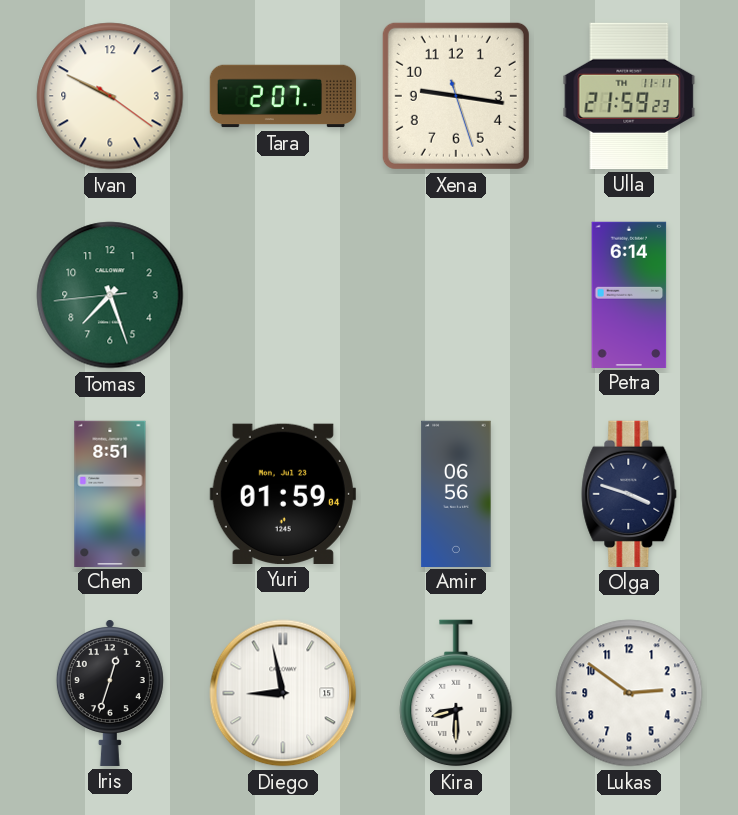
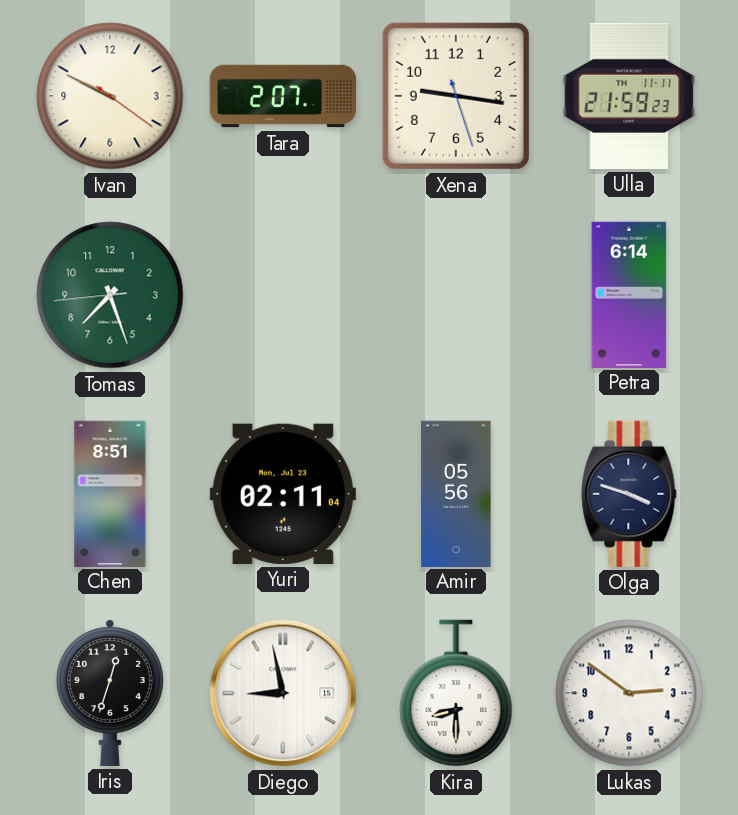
Yuri: 01:59 -> 02:11
Amir: 06:56 -> 05:56
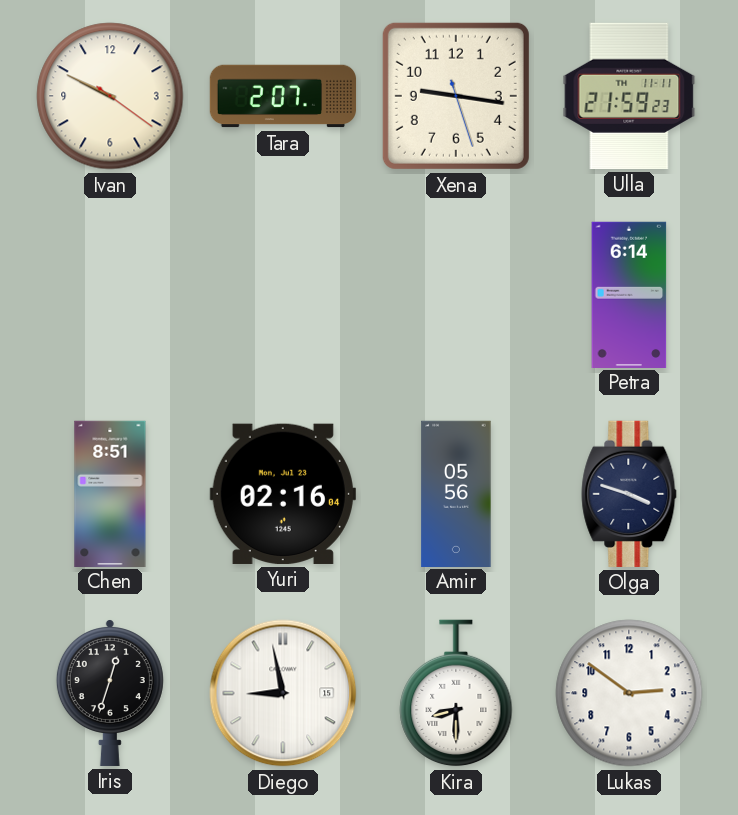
Tomas: 7:26 -> none
Yuri: 02:11 -> 02:16
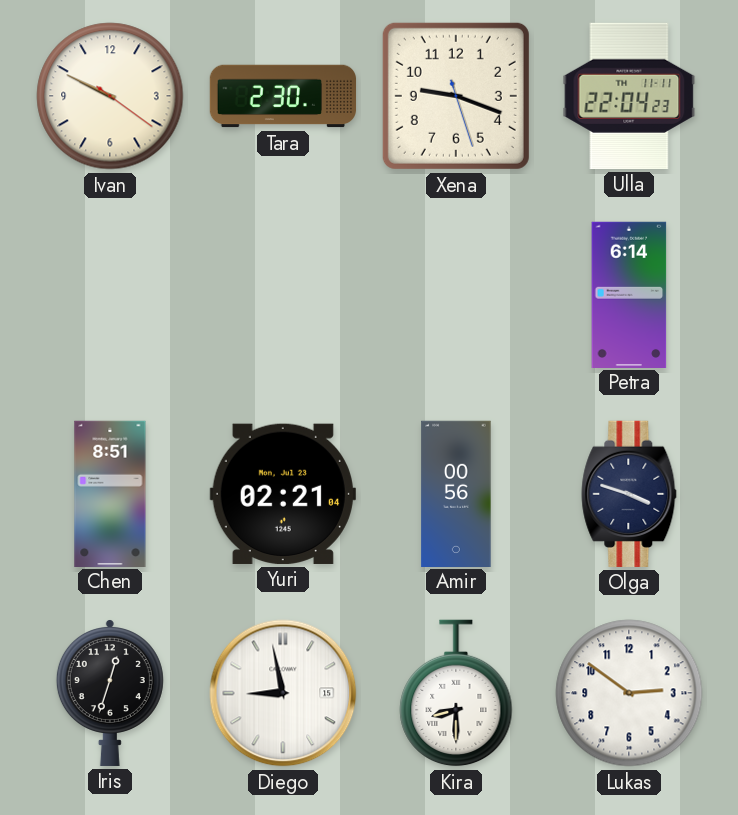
Tara: 2:07 -> 2:30
Xena: 9:16 -> 9:18
Ulla: 21:59 -> 22:04
Yuri: 02:16 -> 02:21
Amir: 05:56 -> 00:56
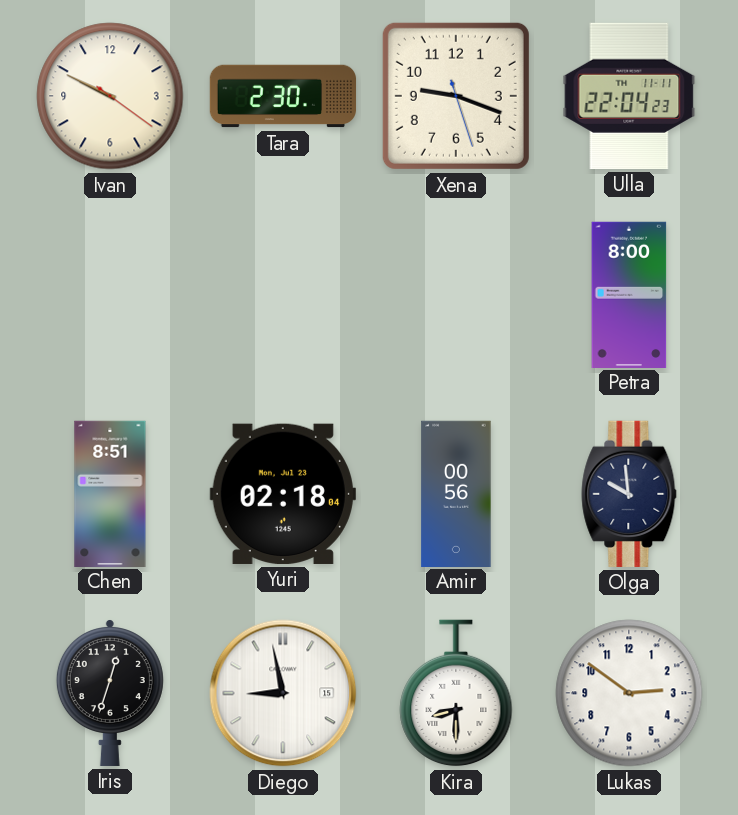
Petra: 6:14 -> 8:00
Yuri: 02:21 -> 02:18
Olga: 3:48 -> 9:59
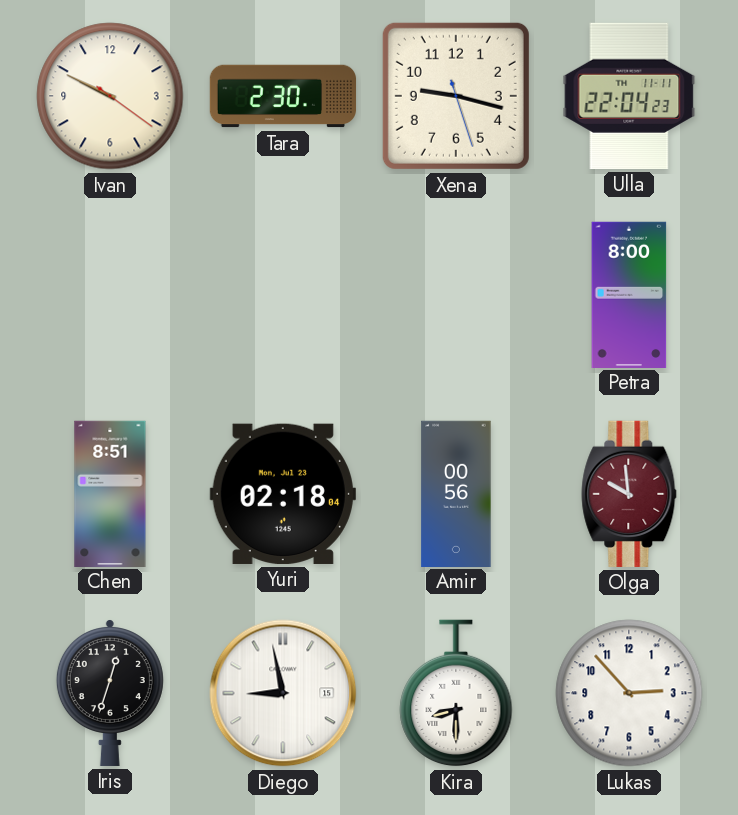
Xena: 9:18 -> 9:17
Olga dial: navy -> burgundy
Lukas: 2:51 -> 2:53
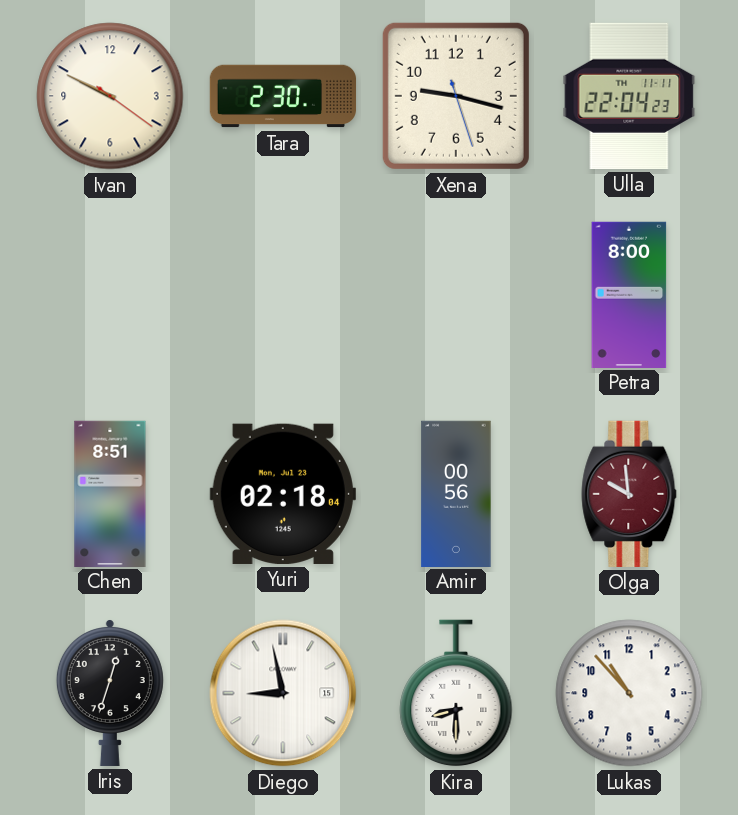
Lukas: 2:53 -> 10:53
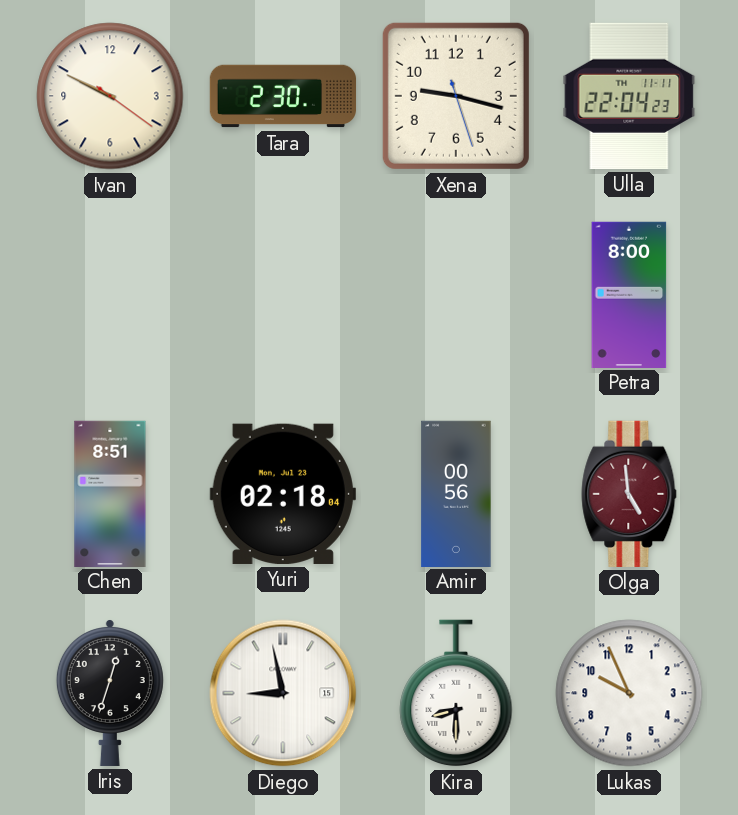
Olga: 9:59 -> 4:59
Lukas: 10:53 -> 9:56
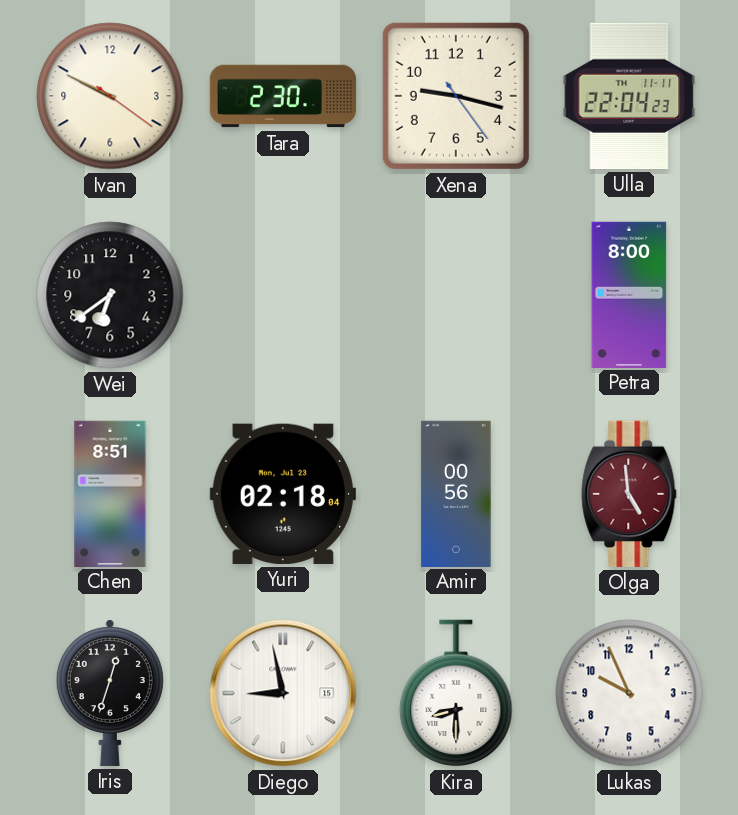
Xena: 9:17:27 -> 9:17:24
Wei: none -> 6:39
